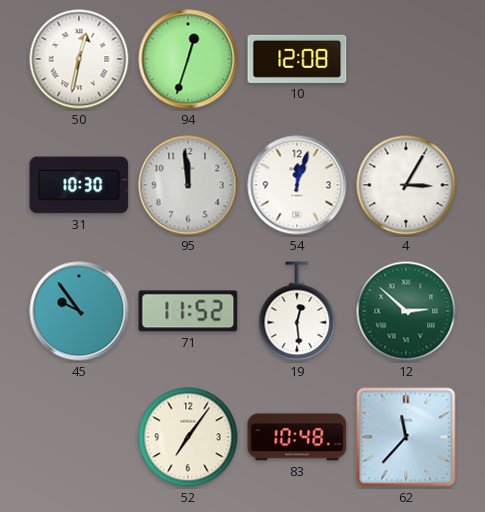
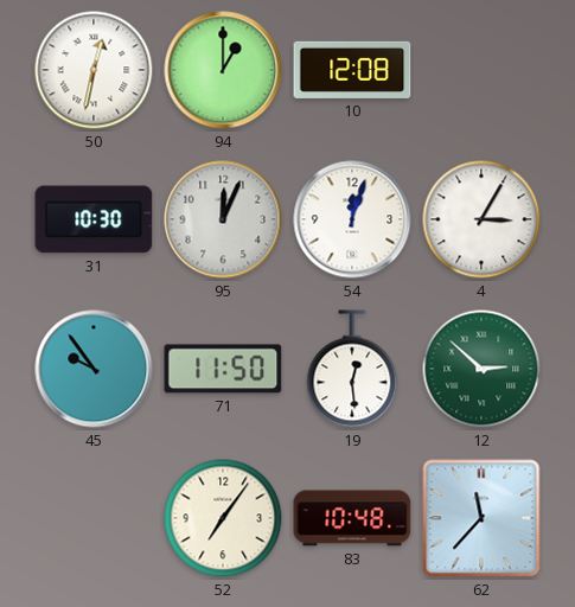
94: 12:33 -> 1:00
95: 11:59 -> 12:04
71: 11:52 -> 11:50
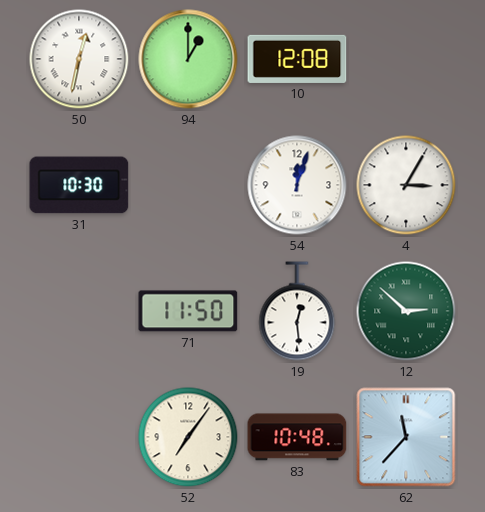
95: 12:04 -> none
45: 9:54 -> none
